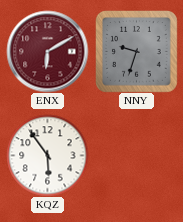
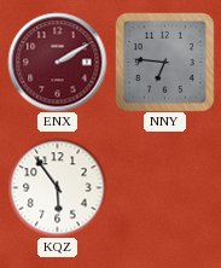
ENX: 6:10 -> 2:10
NNY: 9:33 -> 6:46
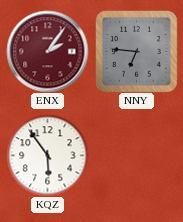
ENX: 2:10 -> 2:06
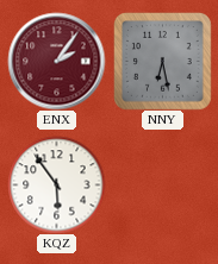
NNY: 6:46 -> 6:28
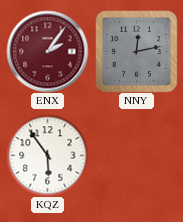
NNY: 6:28 -> 12:13
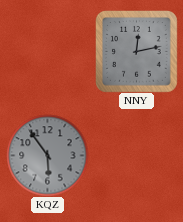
ENX: 2:06 -> none
KQZ dial: white -> grey
